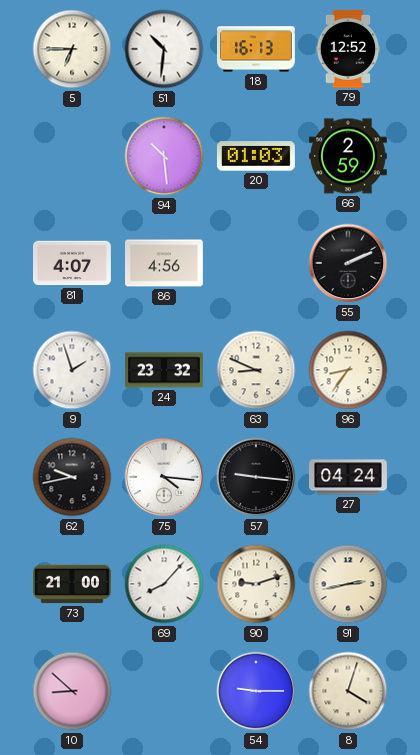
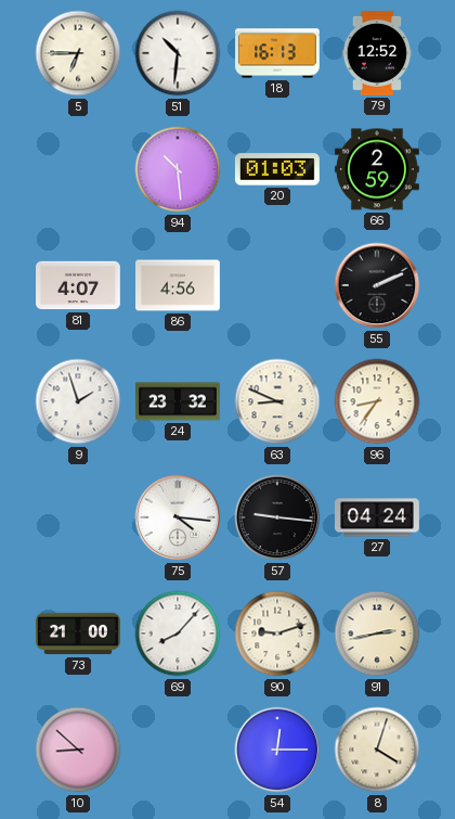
62: 9:43 -> none
54: 9:15 -> 12:15
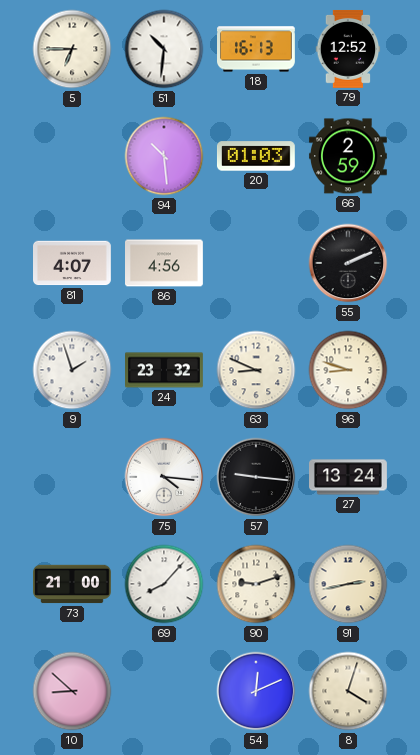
96: 8:36 -> 8:48
27: 04:24 -> 13:24
54: 12:15 -> 12:11
